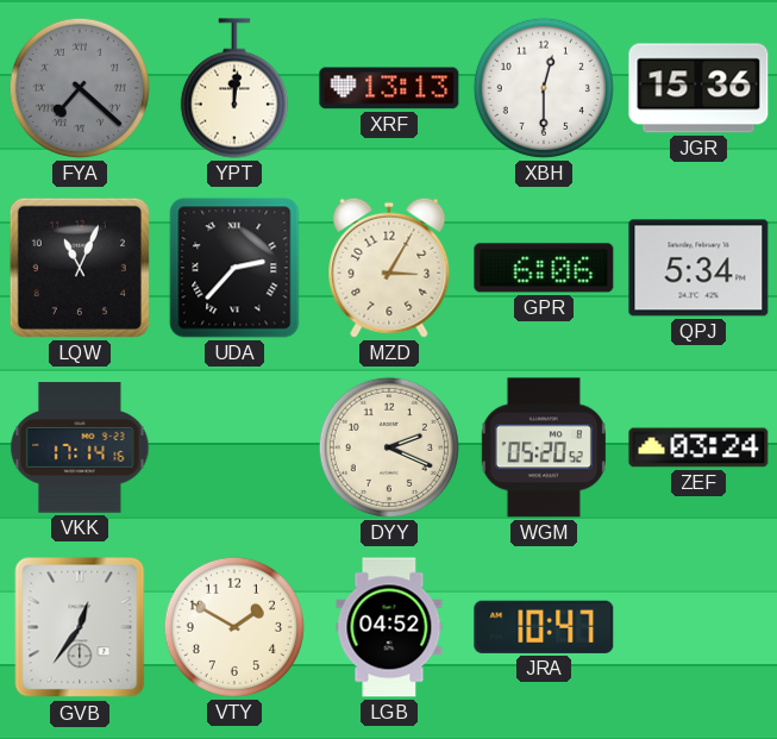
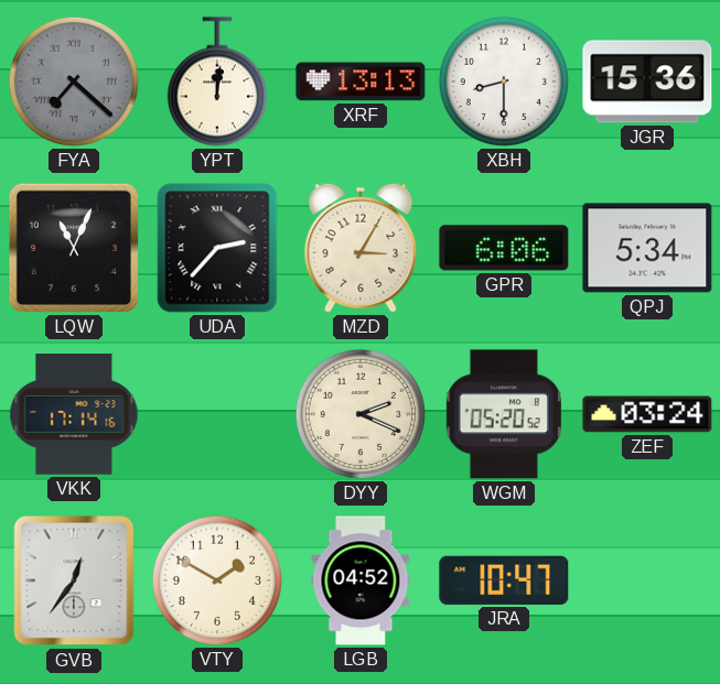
XBH: 12:30 -> 8:30
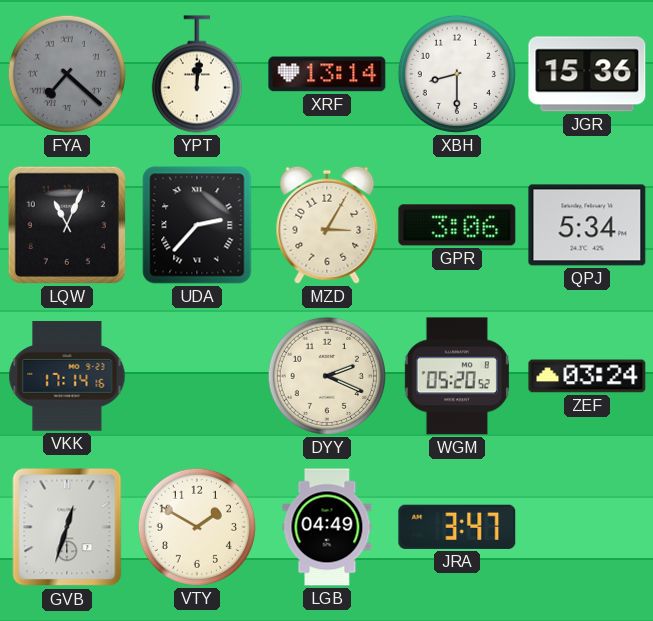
XRF: 13:13 -> 13:14
GPR: 6:06 -> 3:06
GVB: 12:36 -> 12:33
LGB: 04:52 -> 04:49
JRA: 10:47 -> 3:47
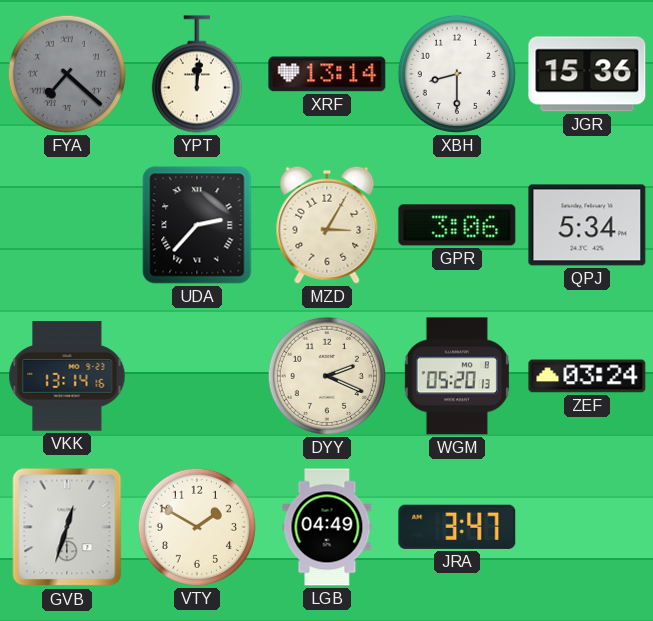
LQW: 11:04 -> none
VKK: 17:14 -> 13:14
WGM: 05:20:52 -> 05:20:13
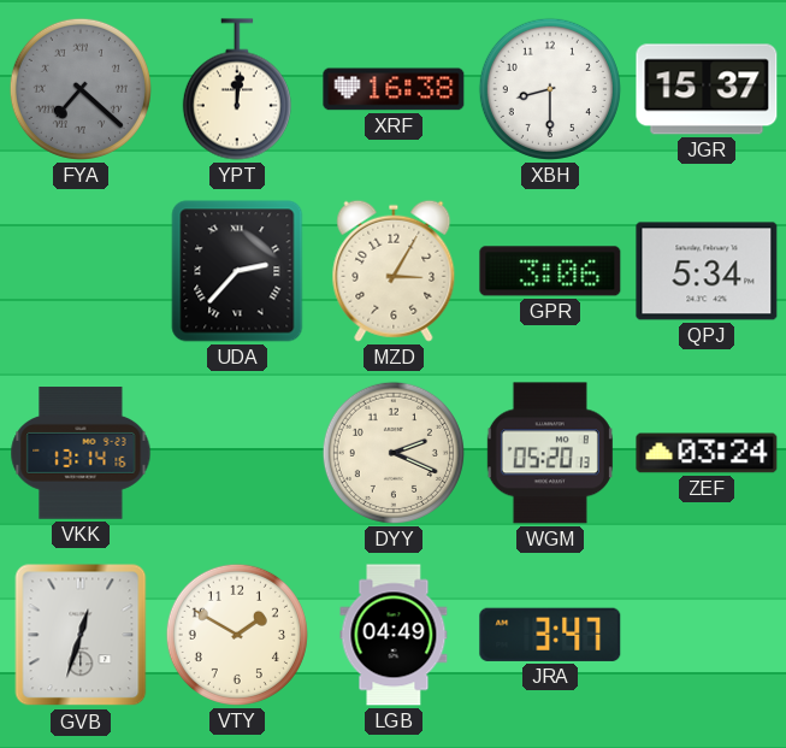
XRF: 13:14 -> 16:38
JGR: 15:36 -> 15:37
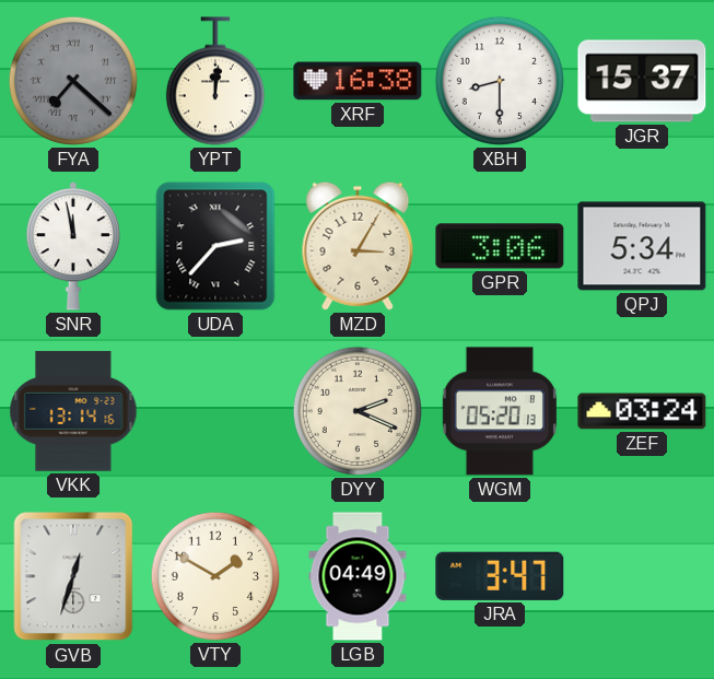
SNR: none -> 11:58
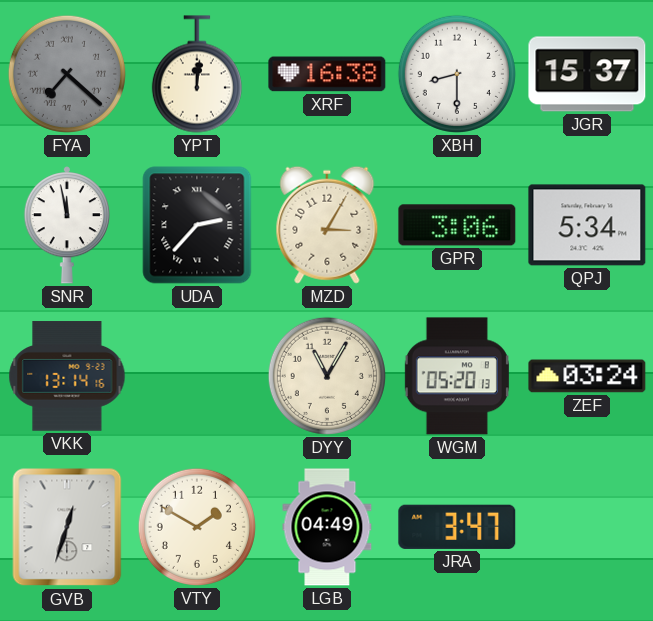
DYY: 2:19 -> 11:05
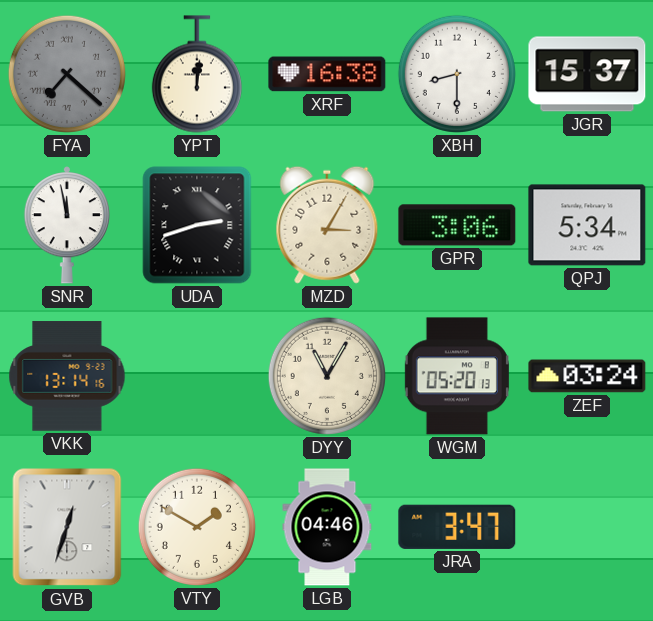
UDA: 2:37 -> 2:42
LGB: 04:49 -> 04:46
